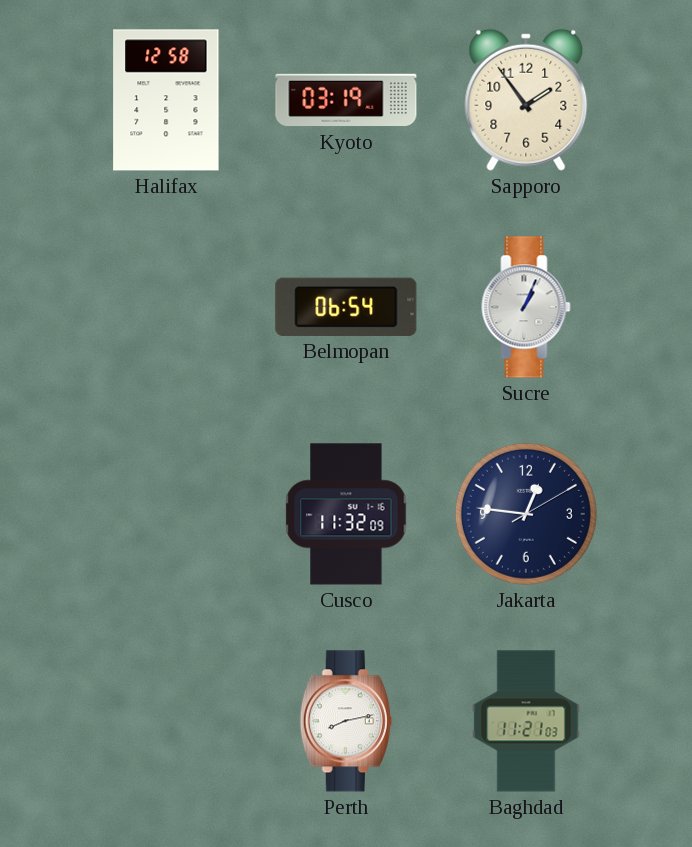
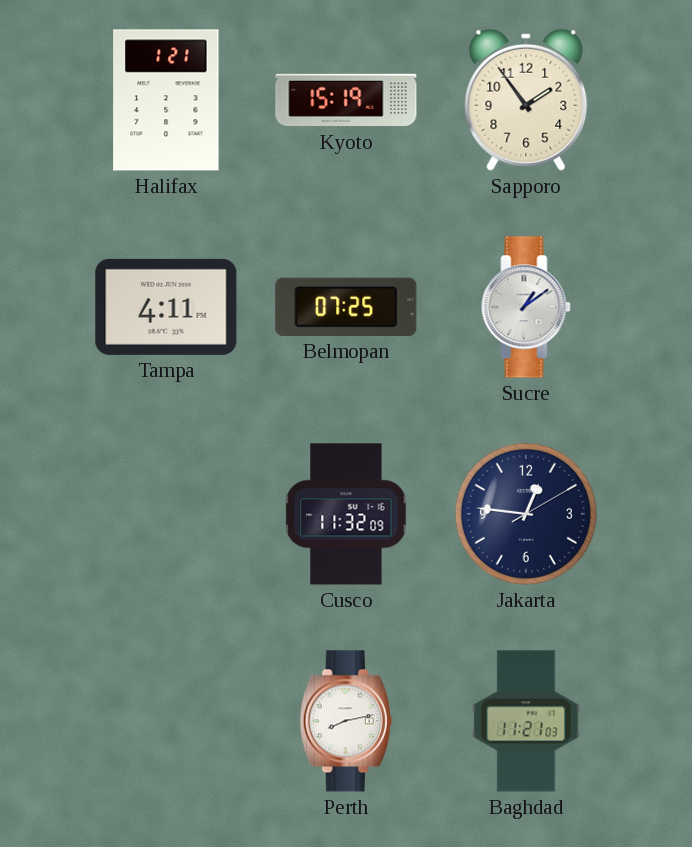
Halifax: 12:58 -> 1:21
Kyoto: 03:19 -> 15:19
Tampa: none -> 4:11
Belmopan: 06:54 -> 07:25
Sucre: 1:04 -> 1:09
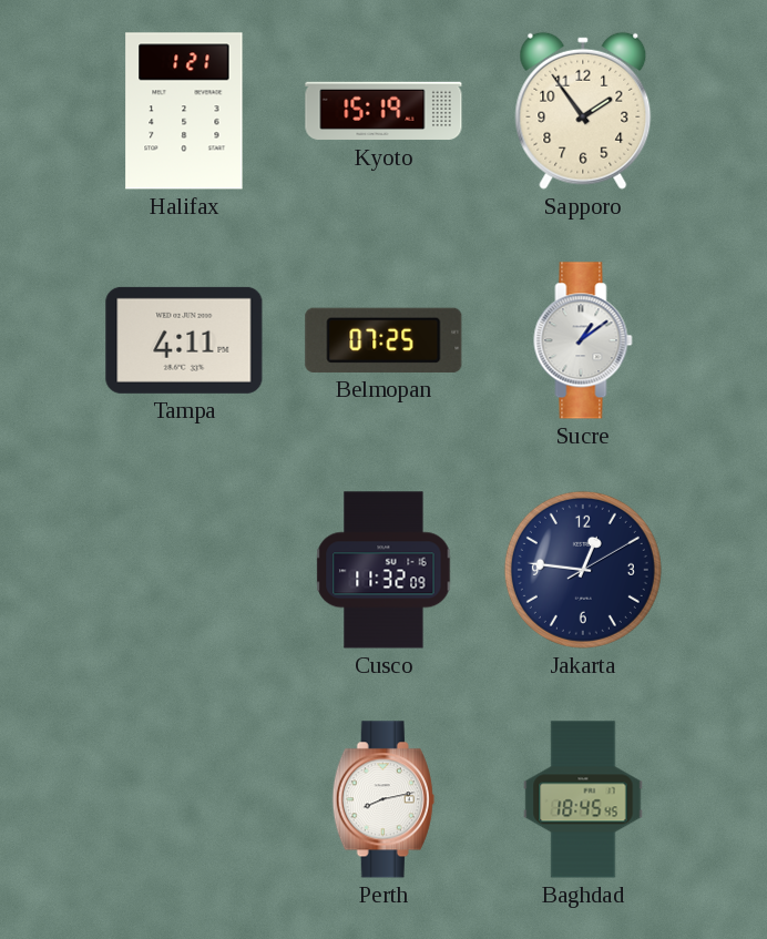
Baghdad: 11:21 -> 18:45
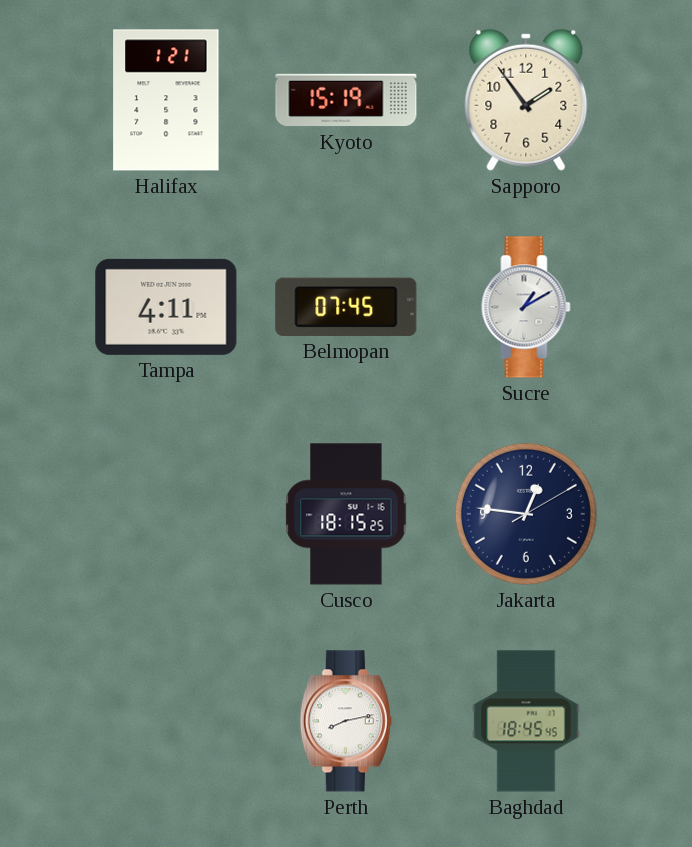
Belmopan: 07:25 -> 07:45
Sucre: 1:09 -> 1:10
Cusco: 11:32 -> 18:15
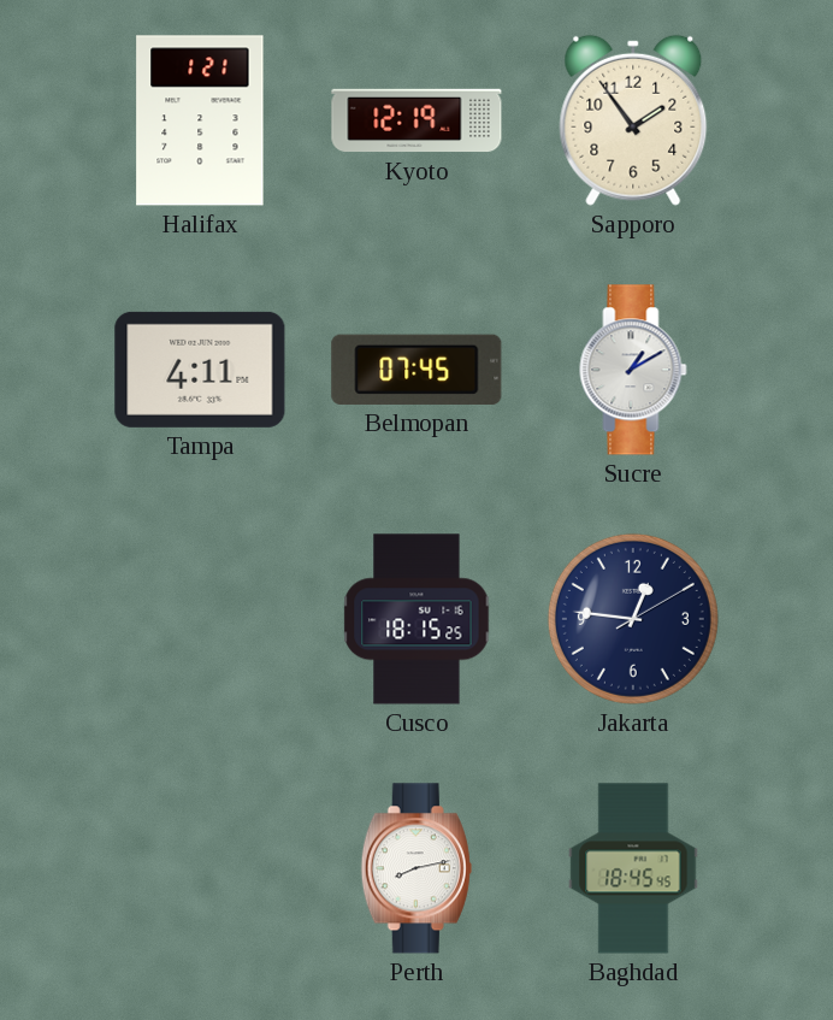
Kyoto: 15:19 -> 12:19
